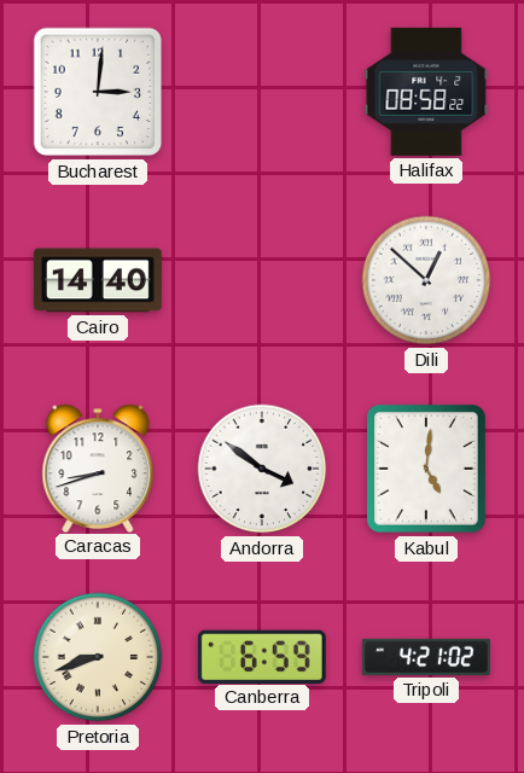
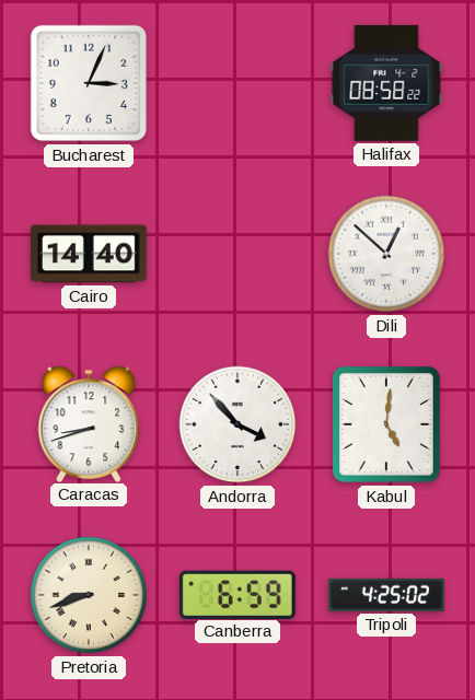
Bucharest: 3:01 -> 3:04
Andorra: 3:51 -> 3:53
Tripoli: 4:21 -> 4:25
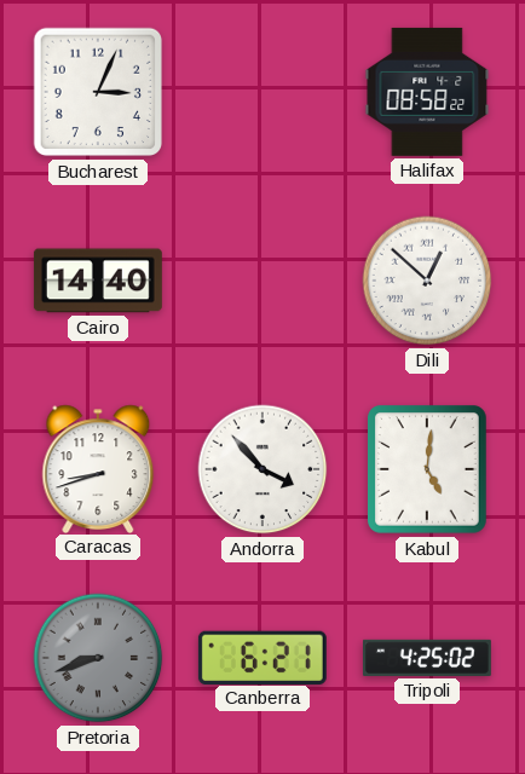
Pretoria dial: cream -> grey
Canberra: 6:59 -> 6:21
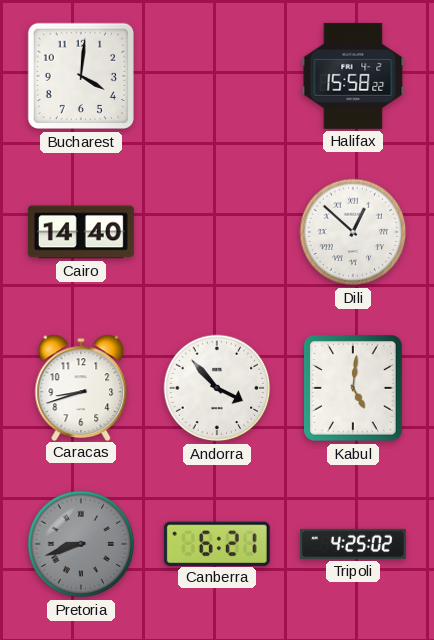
Bucharest: 3:04 -> 4:01
Halifax: 08:58 -> 15:58
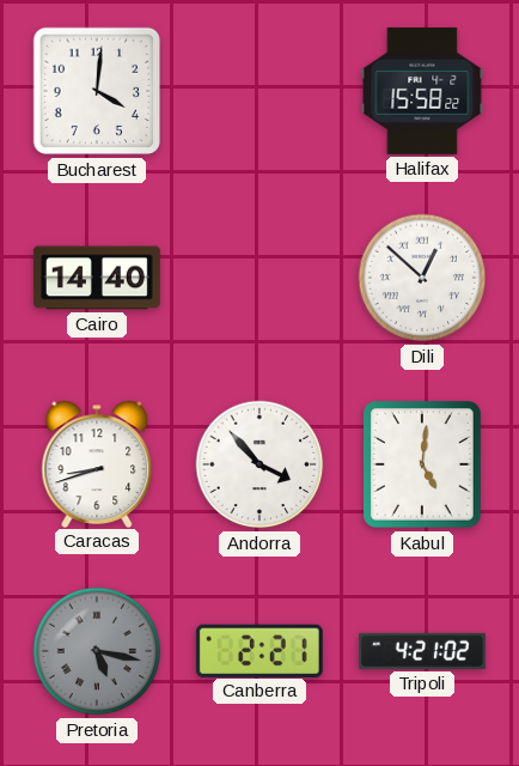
Pretoria: 8:42 -> 5:17
Canberra: 6:21 -> 2:21
Tripoli: 4:25 -> 4:21
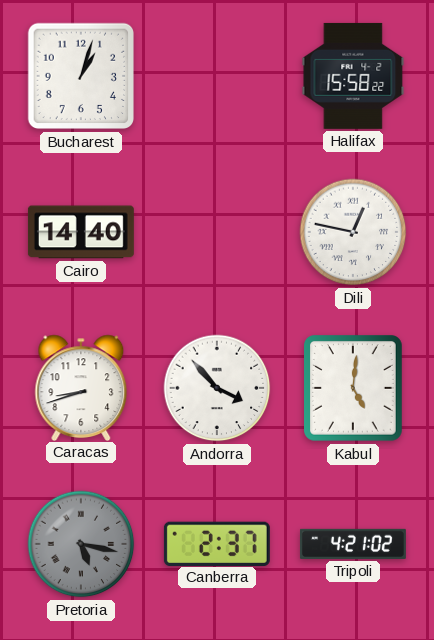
Bucharest: 4:01 -> 1:03
Dili: 12:52 -> 12:47
Canberra: 2:21 -> 2:37
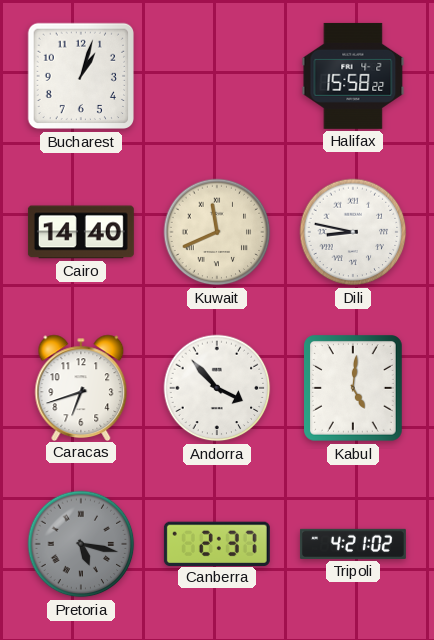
Kuwait: none -> 11:41
Dili: 12:47 -> 8:47
Caracas: 8:42 -> 6:42
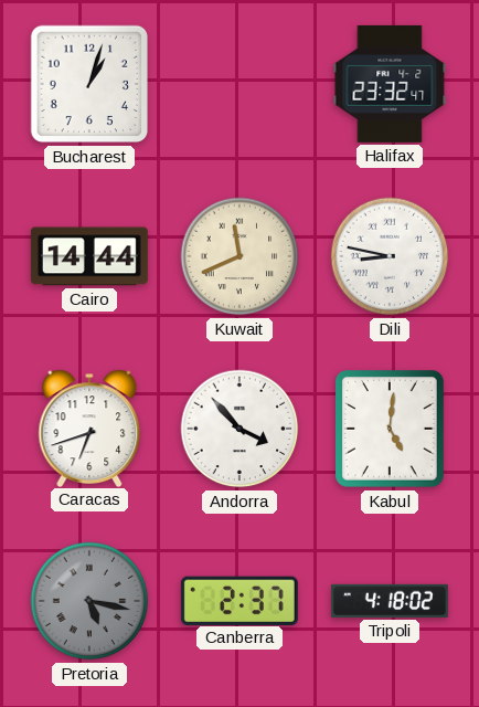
Halifax: 15:58 -> 23:32
Cairo: 14:40 -> 14:44
Tripoli: 4:21 -> 4:18
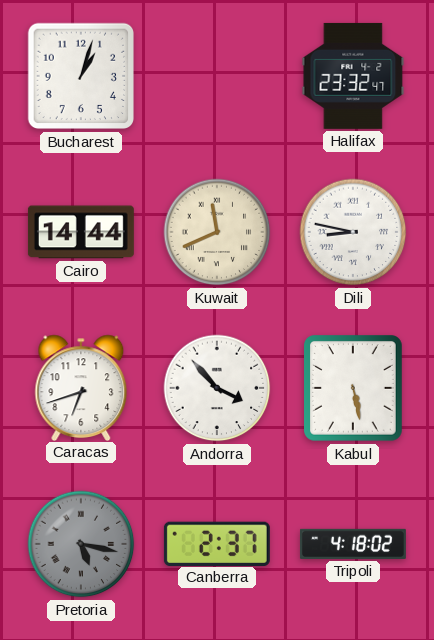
Kabul: 5:01 -> 5:28
